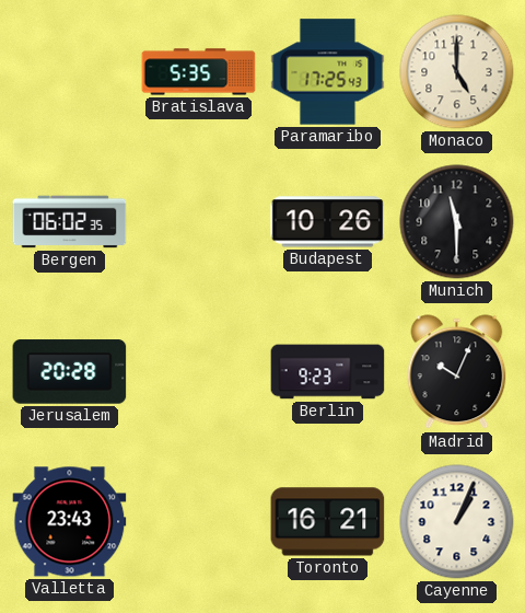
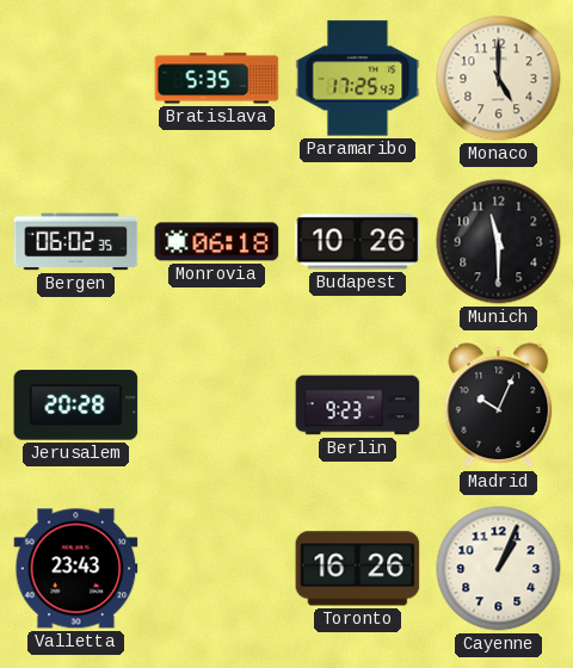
Monrovia: none -> 06:18
Toronto: 16:21 -> 16:26
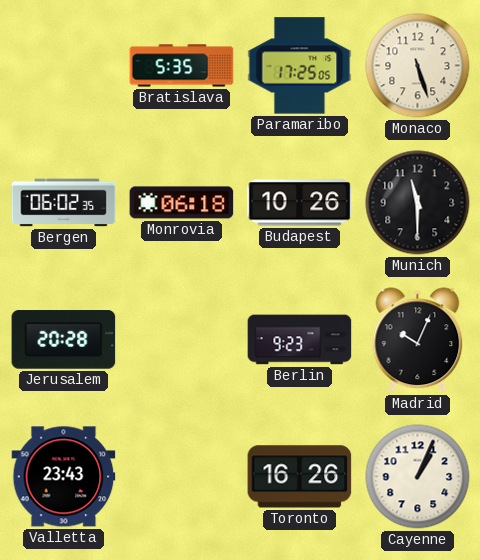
Paramaribo: 17:25:43 -> 17:25:05
Monaco: 5:00 -> 5:27
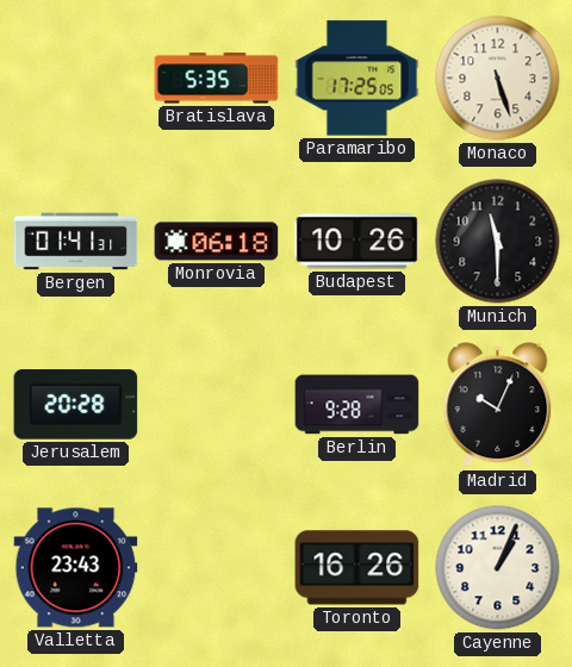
Bergen: 06:02 -> 01:41
Berlin: 9:23 -> 9:28
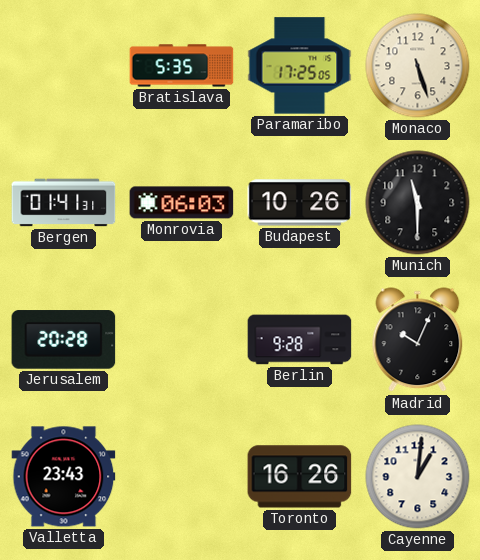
Monrovia: 06:18 -> 06:03
Cayenne: 1:04 -> 1:01
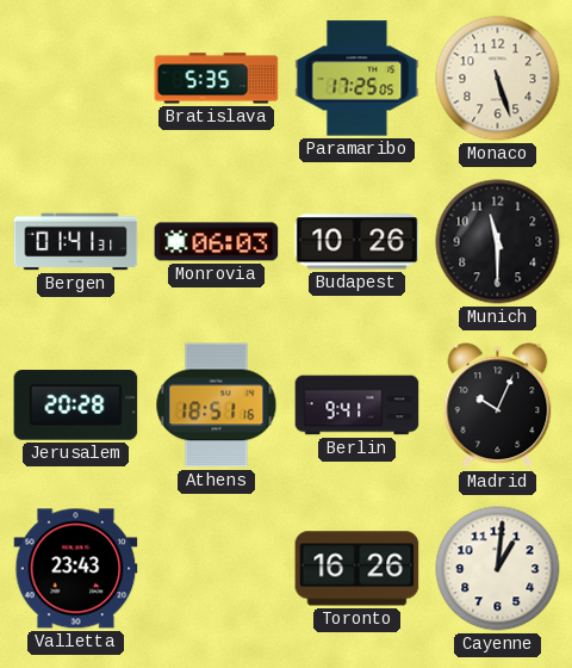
Athens: none -> 18:51
Berlin: 9:28 -> 9:41
